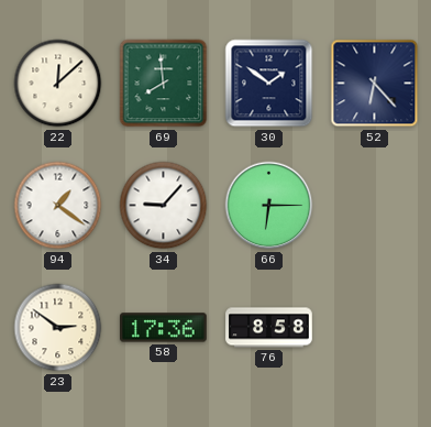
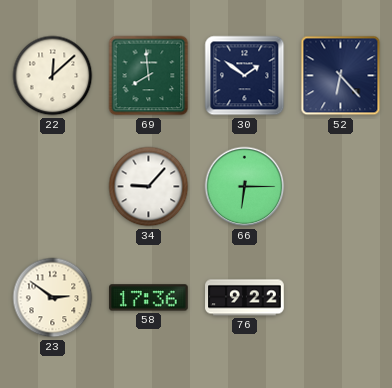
94: 1:21 -> none
76: 8:58 -> 9:22
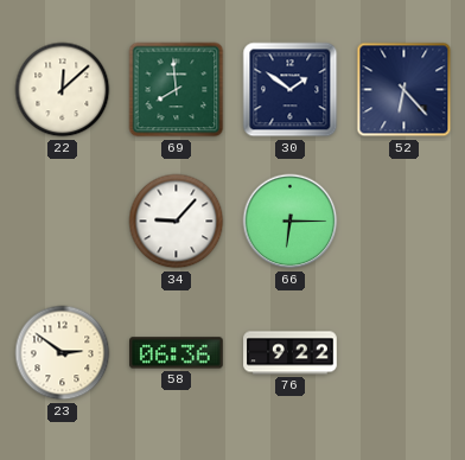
58: 17:36 -> 06:36
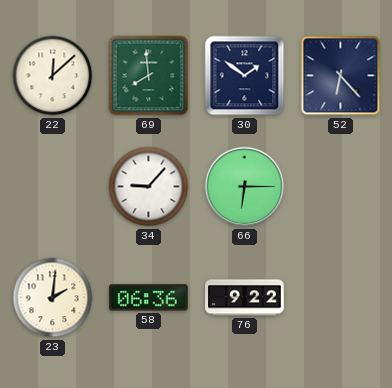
23: 2:51 -> 2:01
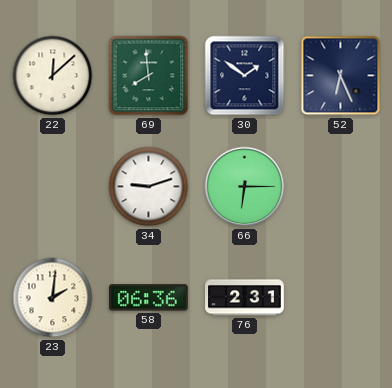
52: 6:23 -> 6:26
34: 9:07 -> 9:12
76: 9:22 -> 2:31
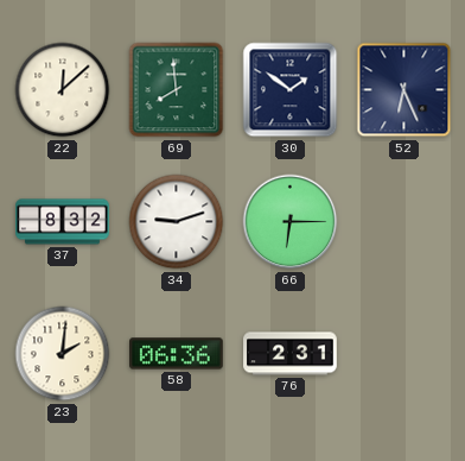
37: none -> 8:32
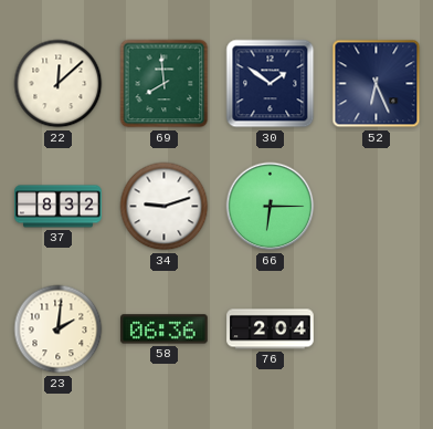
76: 2:31 -> 2:04
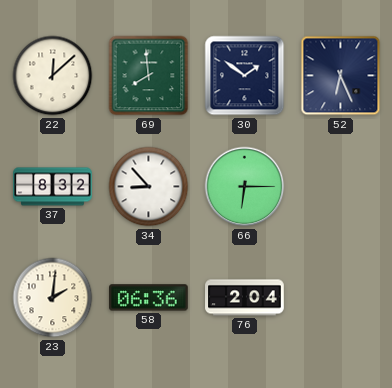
34: 9:12 -> 8:53
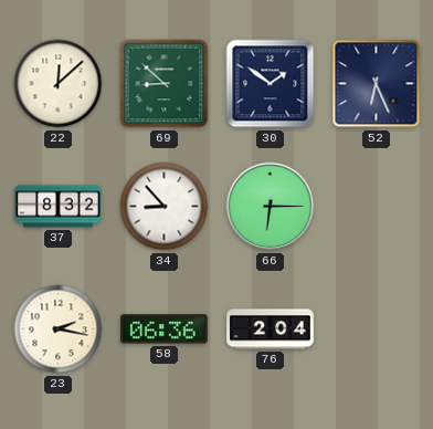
69: 7:59 -> 8:52
23: 2:01 -> 2:17
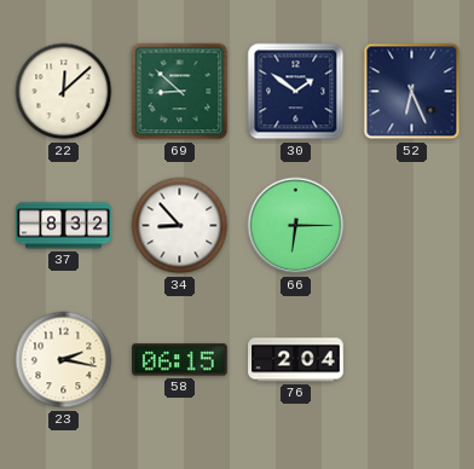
58: 06:36 -> 06:15
